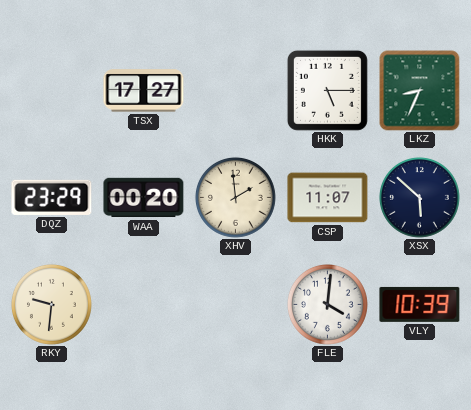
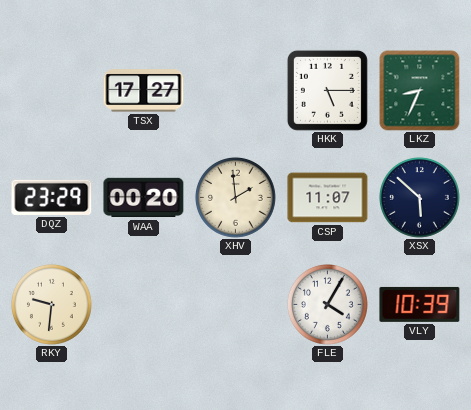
FLE: 4:01 -> 4:05
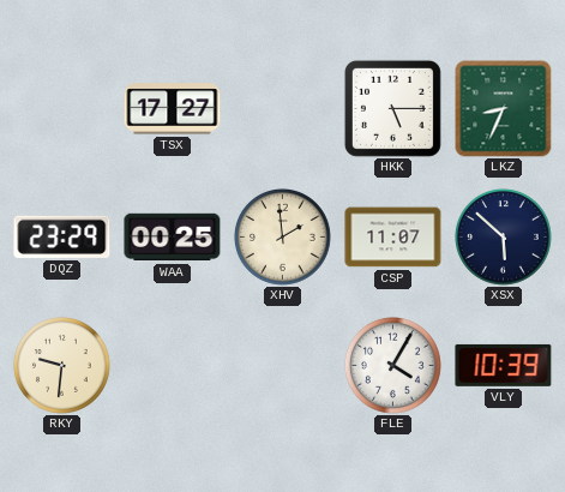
WAA: 00:20 -> 00:25
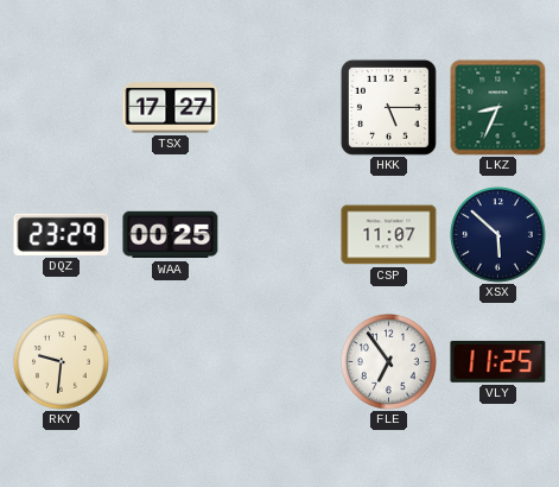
XHV: 1:59 -> none
FLE: 4:05 -> 6:54
VLY: 10:39 -> 11:25
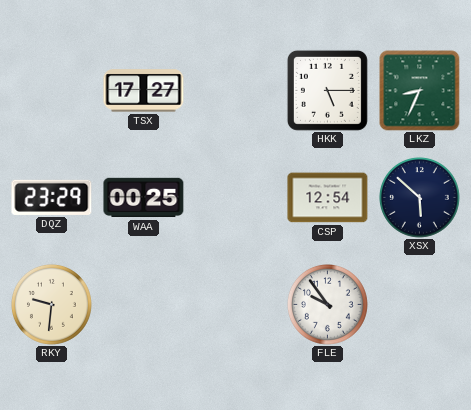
CSP: 11:07 -> 12:54
FLE: 6:54 -> 9:54
VLY: 11:25 -> none
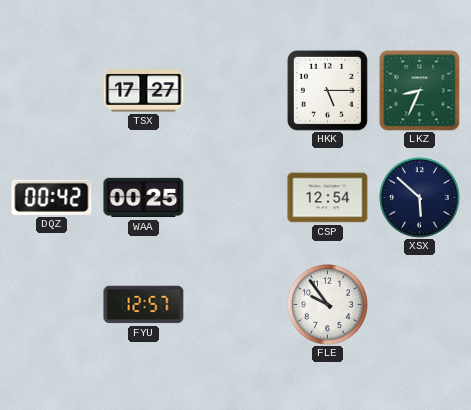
DQZ: 23:29 -> 00:42
RKY: 9:31 -> none
FYU: none -> 12:57
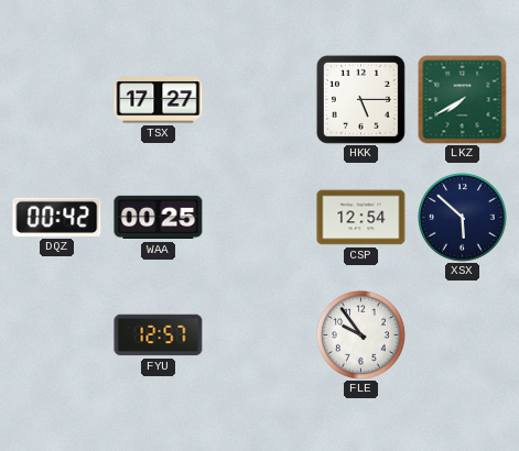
LKZ: 8:34 -> 7:40
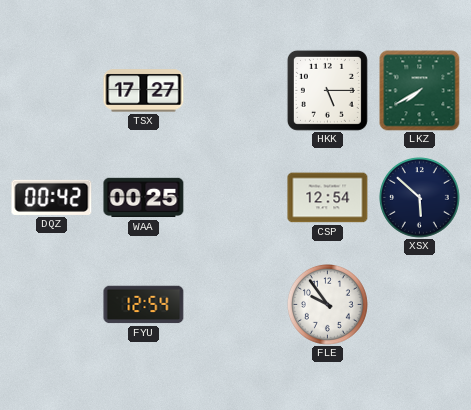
FYU: 12:57 -> 12:54
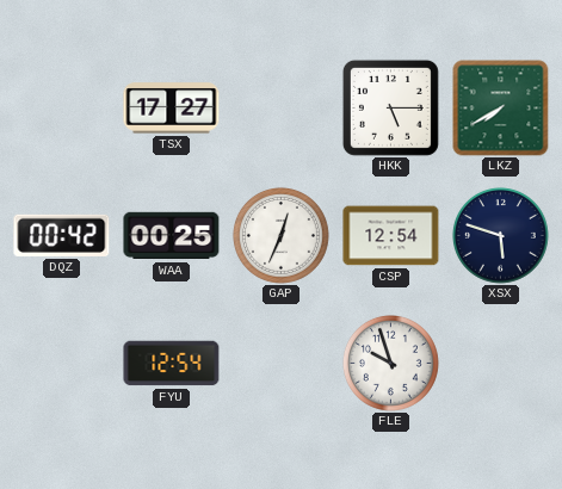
GAP: none -> 12:34
XSX: 5:52 -> 5:48
FLE: 9:54 -> 9:57
